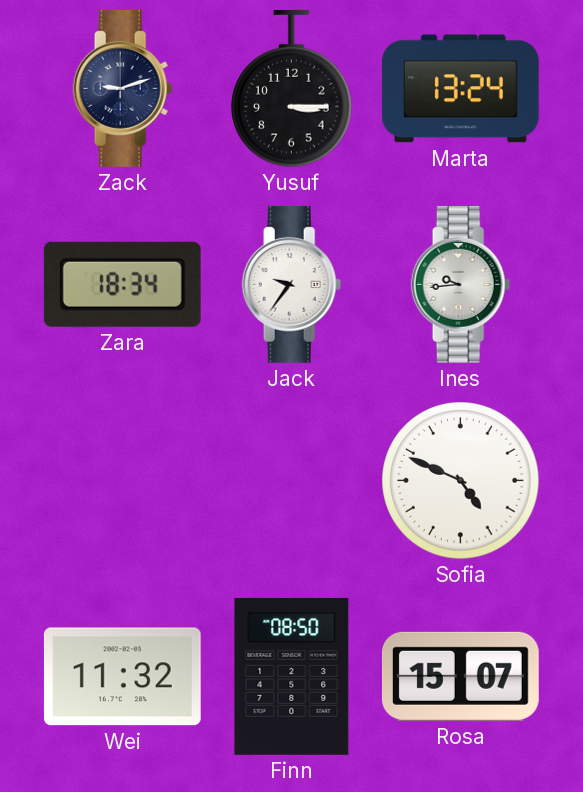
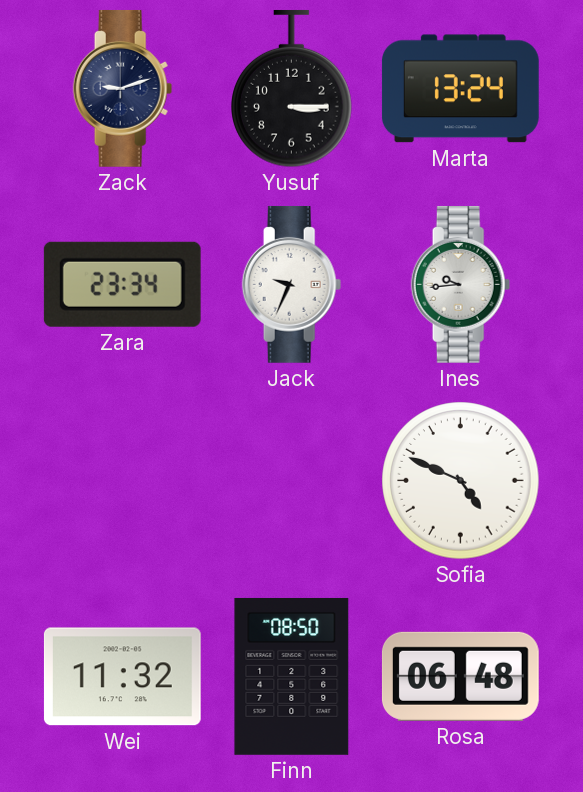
Zara: 18:34 -> 23:34
Jack: 9:36 -> 9:34
Rosa: 15:07 -> 06:48
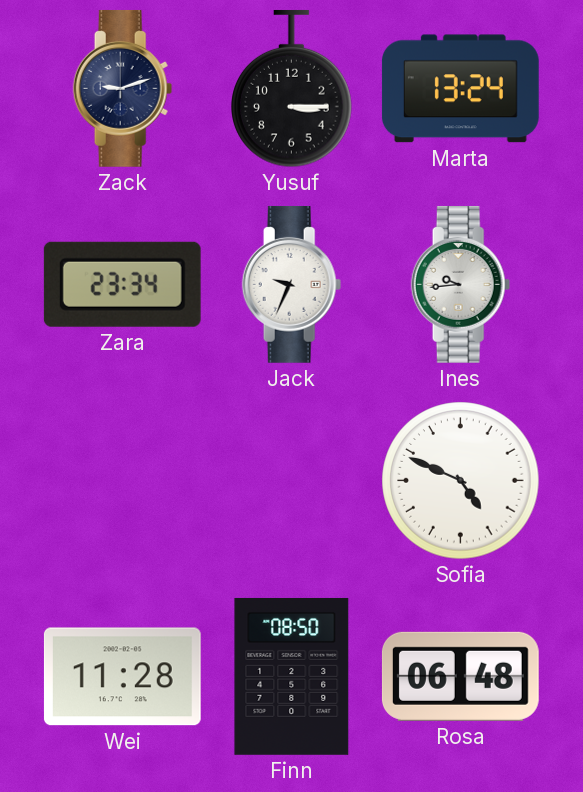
Wei: 11:32 -> 11:28
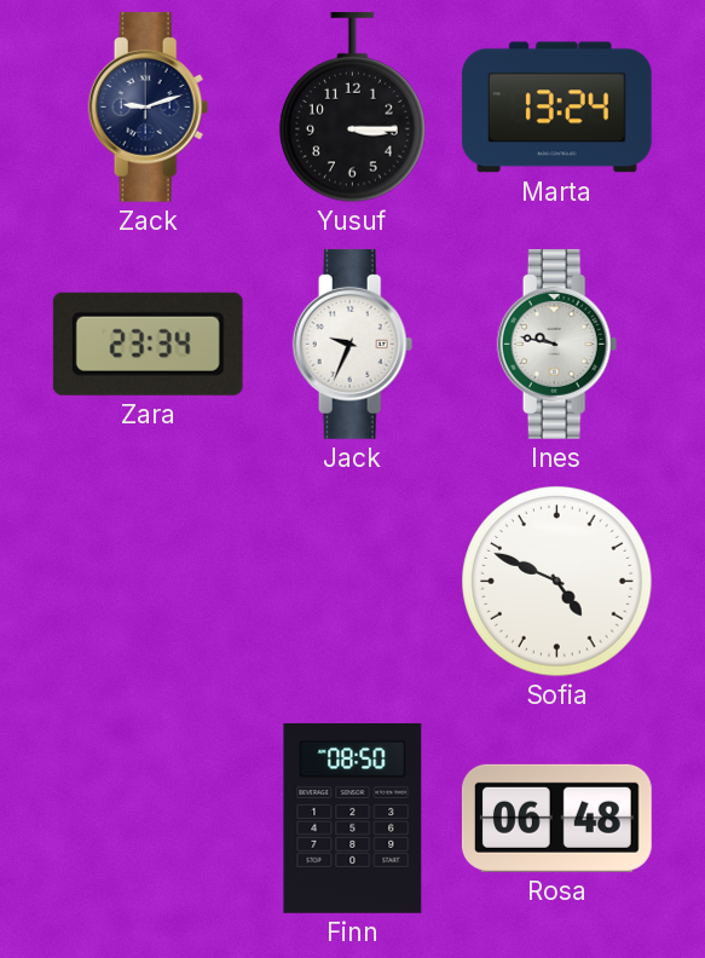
Ines: 9:44 -> 9:47
Wei: 11:28 -> none
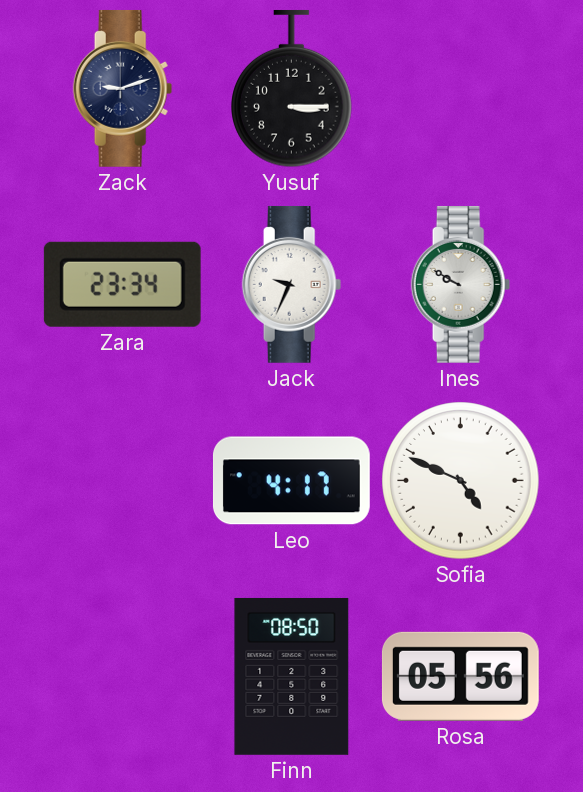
Marta: 13:24 -> none
Ines: 9:47 -> 9:50
Leo: none -> 4:17
Rosa: 06:48 -> 05:56
